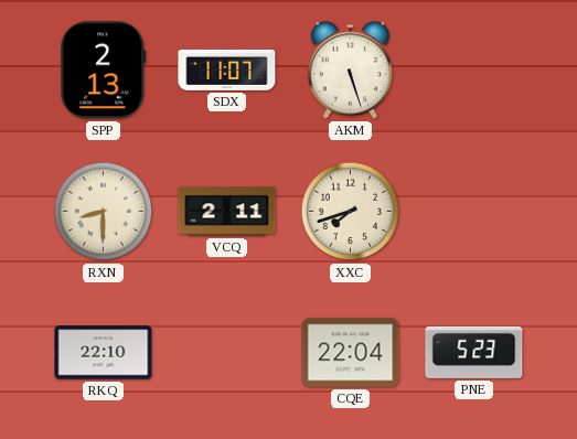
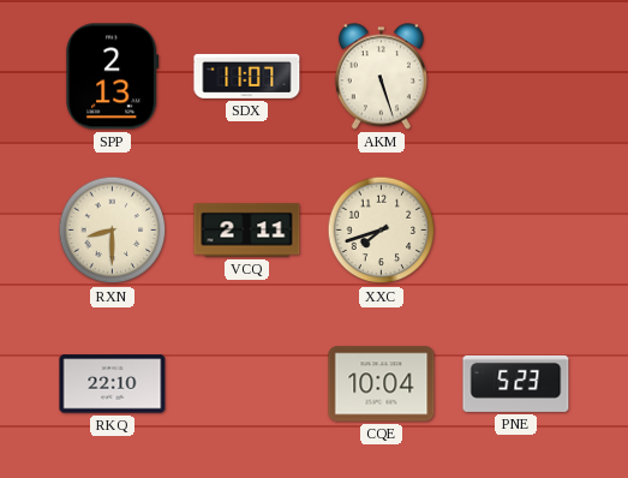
CQE: 22:04 -> 10:04
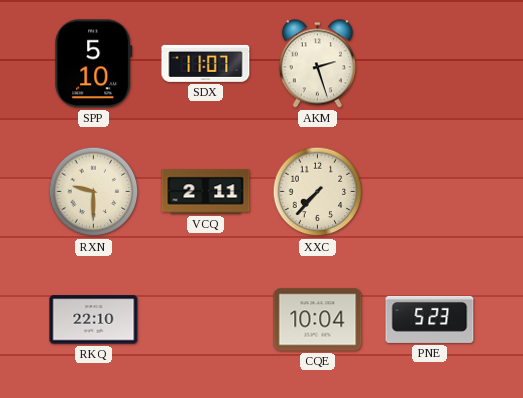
SPP: 2:13 -> 5:10
AKM: 5:27 -> 2:27
RXN: 8:30 -> 9:30
XXC: 7:42 -> 7:37
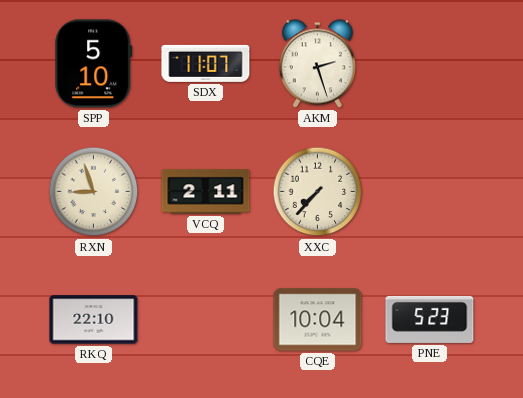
RXN: 9:30 -> 8:57
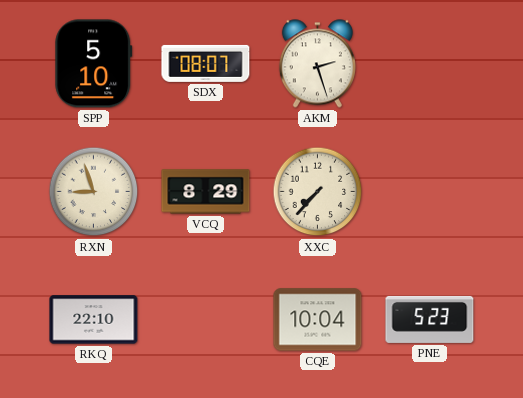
SDX: 11:07 -> 08:07
VCQ: 2:11 -> 8:29
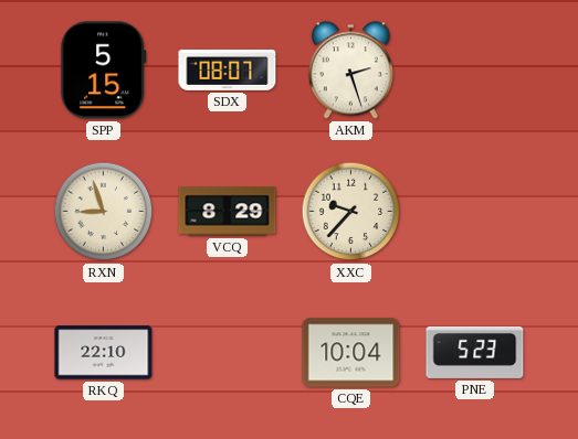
SPP: 5:10 -> 5:15
XXC: 7:37 -> 9:37
